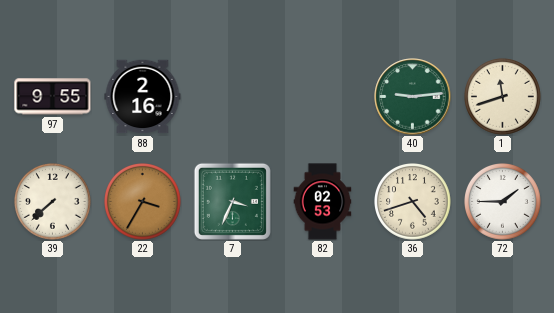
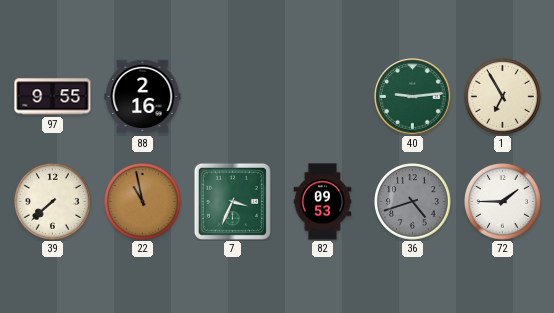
1: 11:42 -> 6:55
22: 3:35 -> 10:58
82: 02:53 -> 09:53
36 dial: cream -> grey
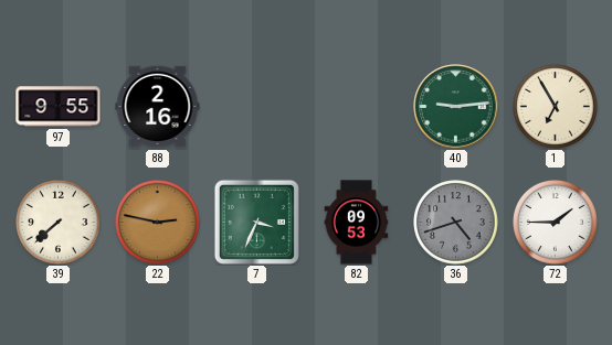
22: 10:58 -> 2:47
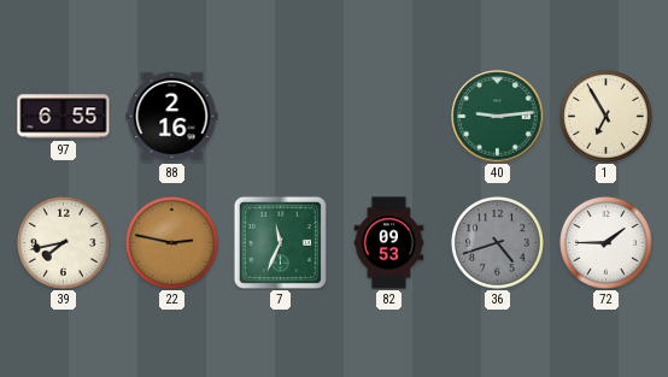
97: 9:55 -> 6:55
39: 7:38 -> 7:43
7: 3:34 -> 11:34
